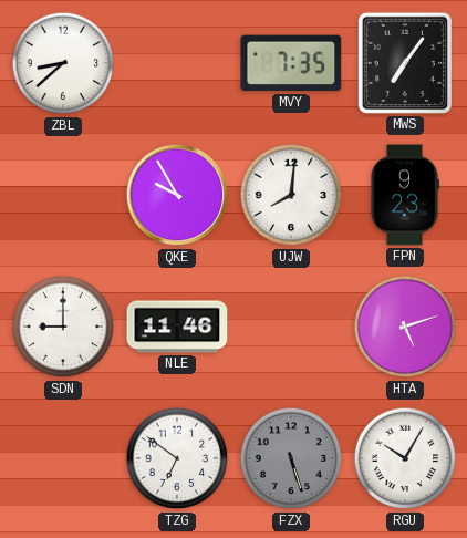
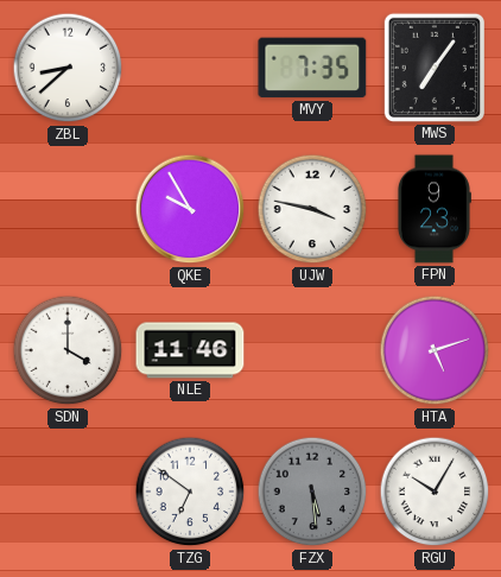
UJW: 8:01 -> 3:47
SDN: 9:00 -> 4:00
FZX: 5:27 -> 5:29
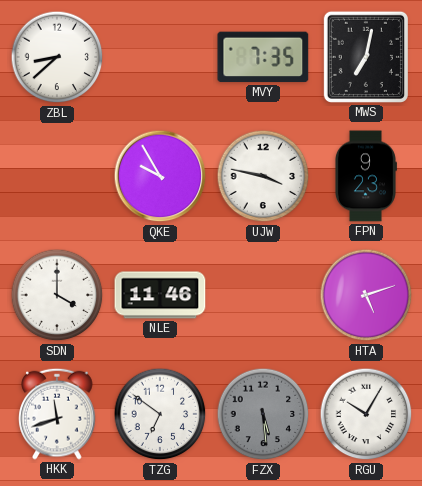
MWS: 7:06 -> 7:02
HKK: none -> 11:42
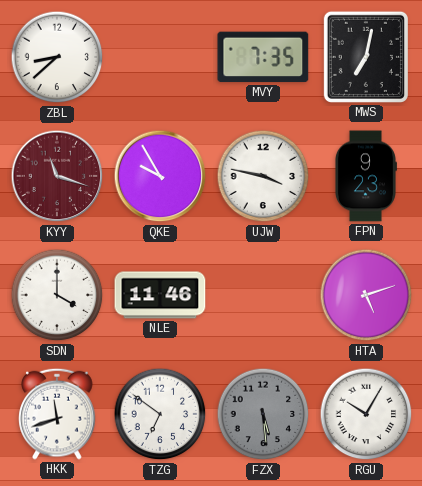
KYY: none -> 11:18
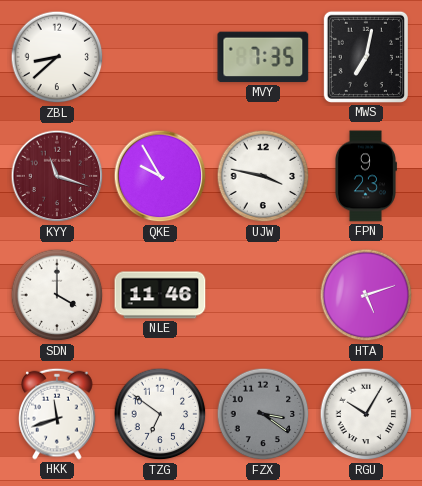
FZX: 5:29 -> 3:21
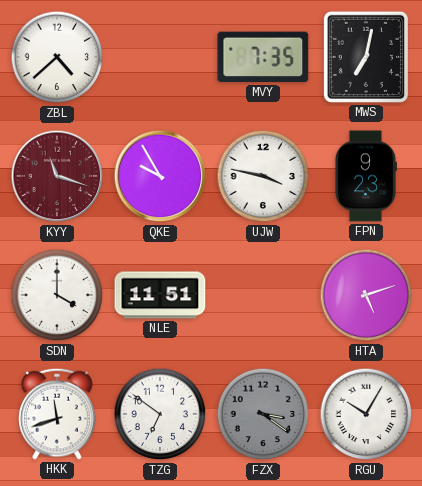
ZBL: 8:38 -> 4:38
NLE: 11:46 -> 11:51
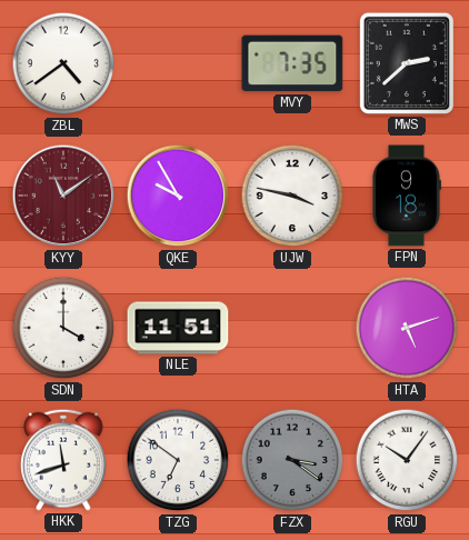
ZBL: 4:38 -> 4:39
MWS: 7:02 -> 2:38
KYY: 11:18 -> 11:09
FPN: 9:23 -> 9:18
RGU: 10:05 -> 10:06
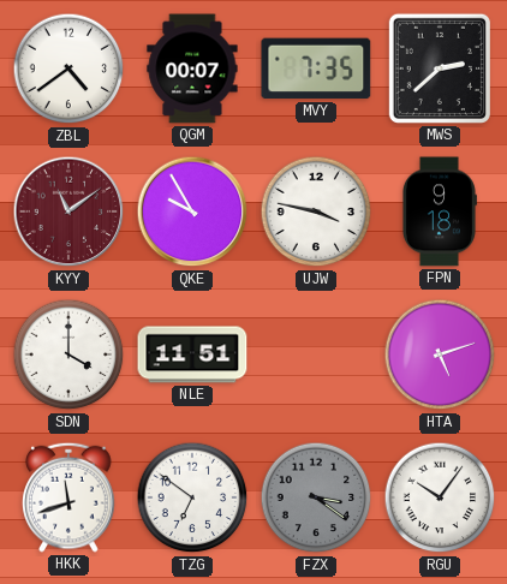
QGM: none -> 00:07
